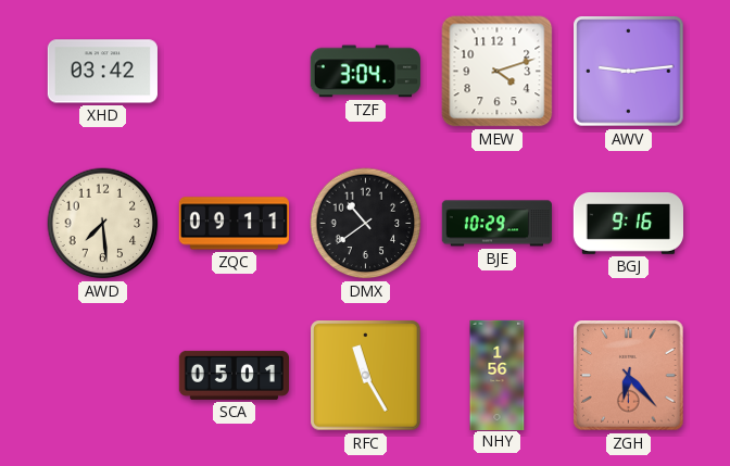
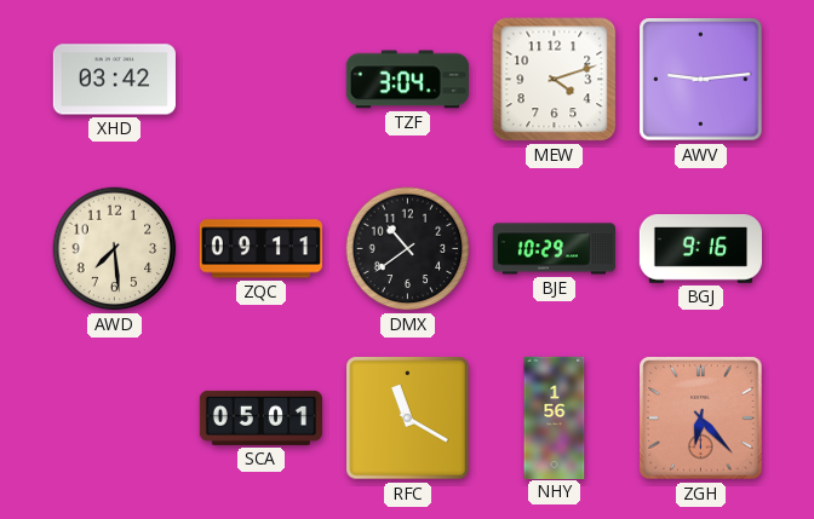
RFC: 11:25 -> 11:20
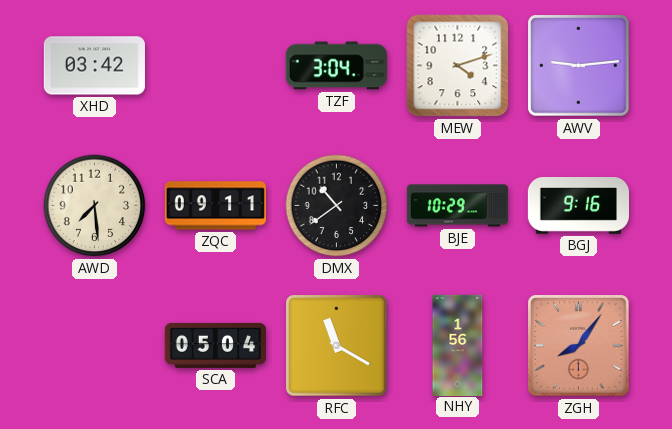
SCA: 05:01 -> 05:04
ZGH: 6:23 -> 8:06
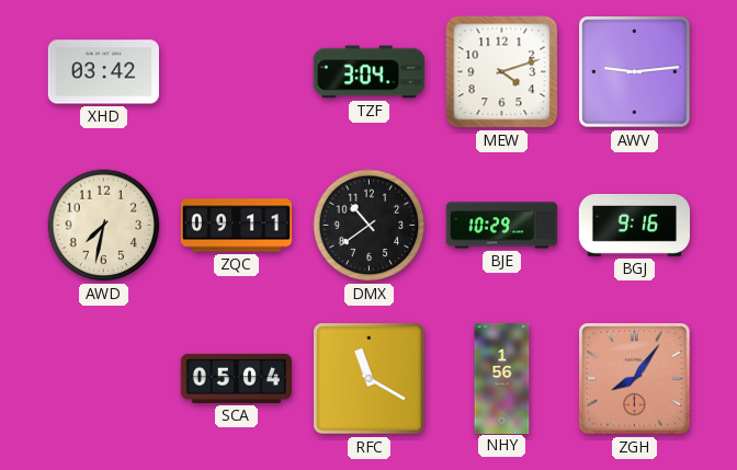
AWD: 7:29 -> 7:32
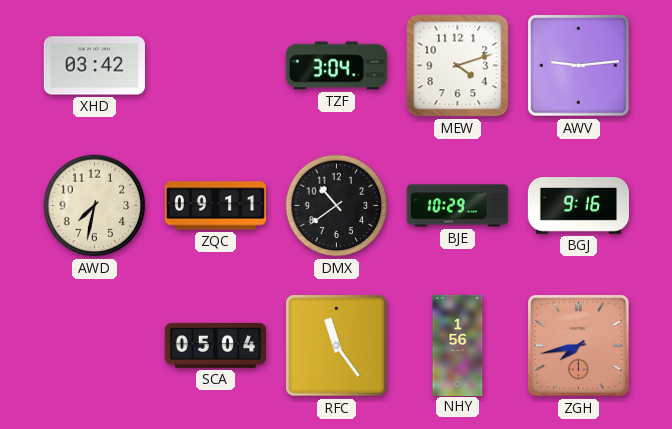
RFC: 11:20 -> 11:24
ZGH: 8:06 -> 7:43
